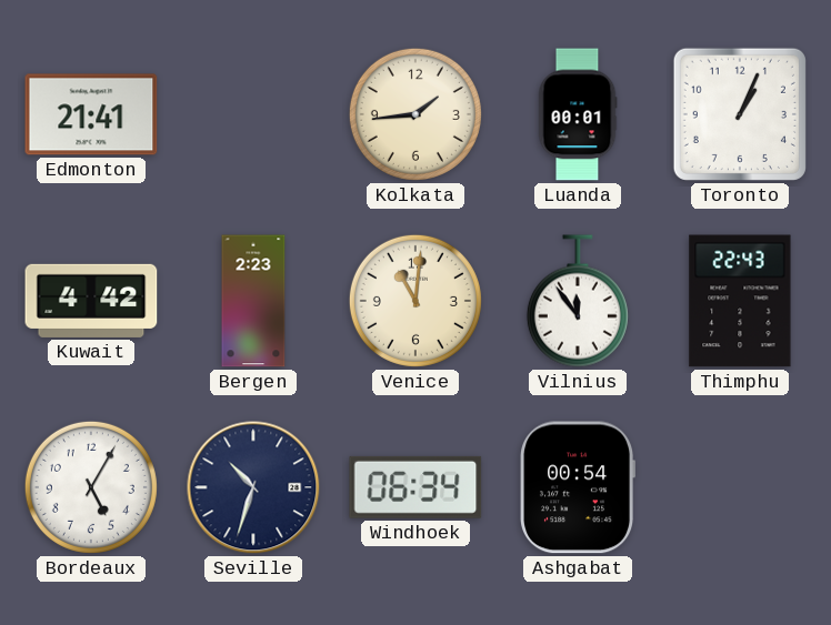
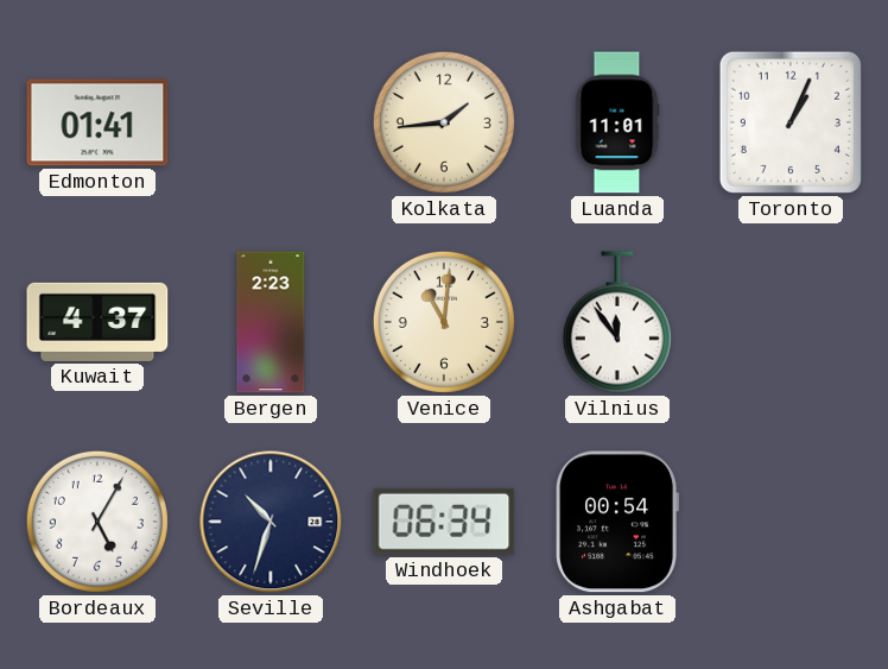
Edmonton: 21:41 -> 01:41
Luanda: 00:01 -> 11:01
Kuwait: 4:42 -> 4:37
Thimphu: 22:43 -> none
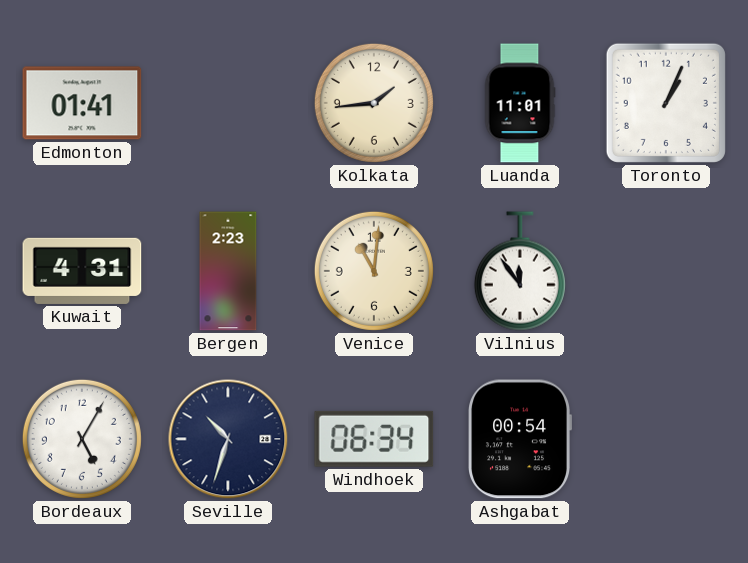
Kuwait: 4:37 -> 4:31
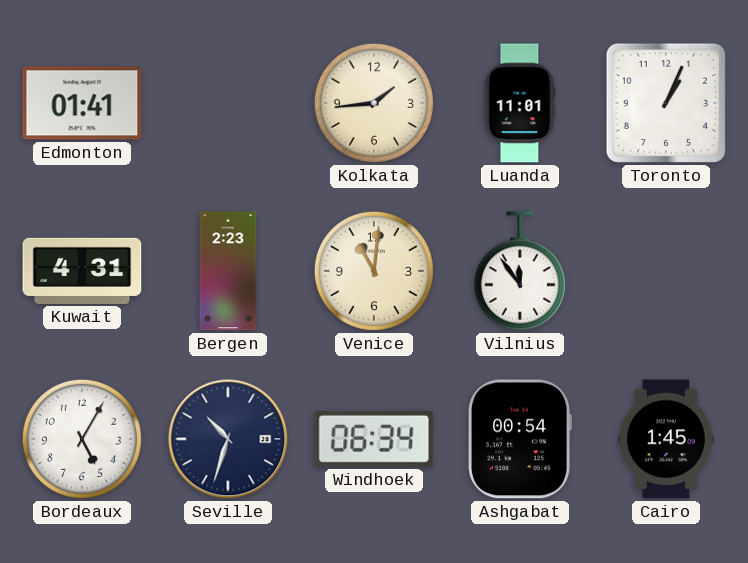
Cairo: none -> 1:45
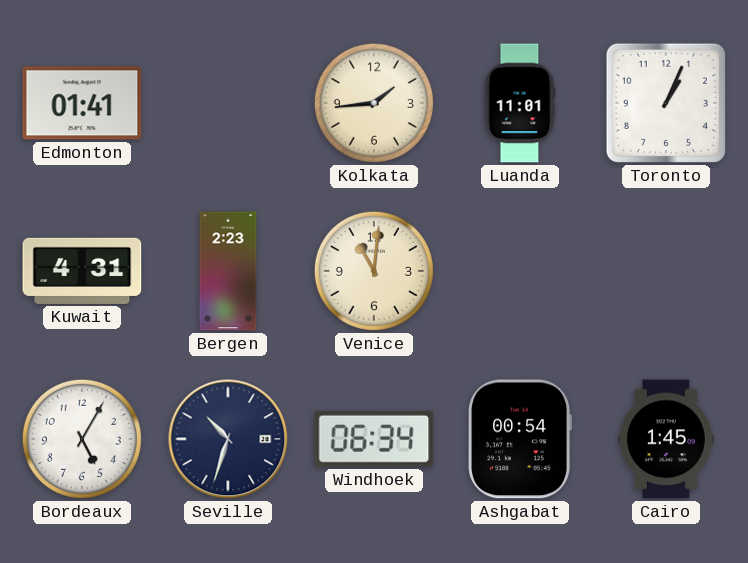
Vilnius: 11:54 -> none
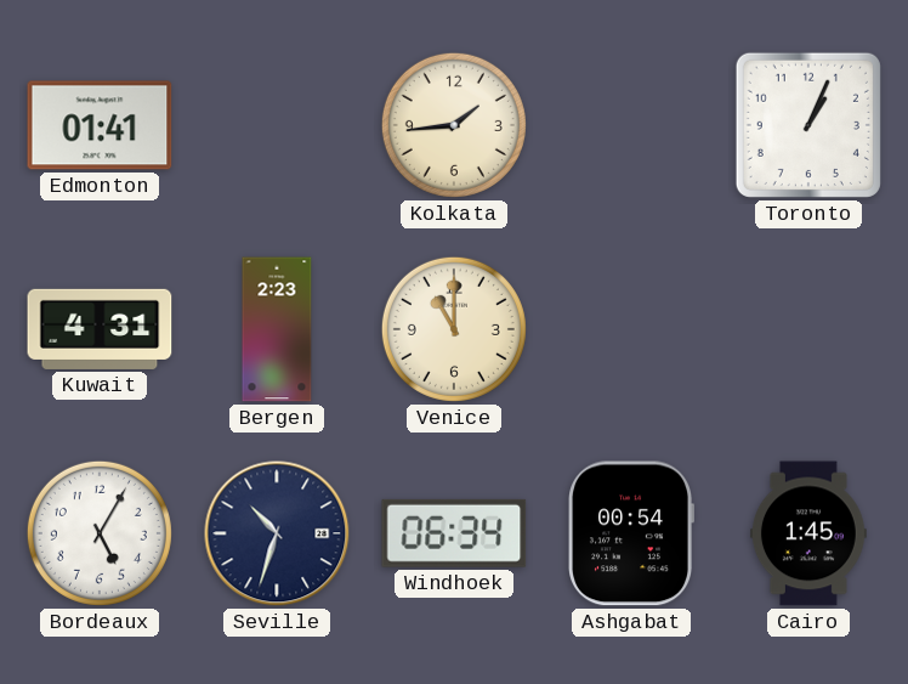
Luanda: 11:01 -> none
Venice: 11:01 -> 11:00
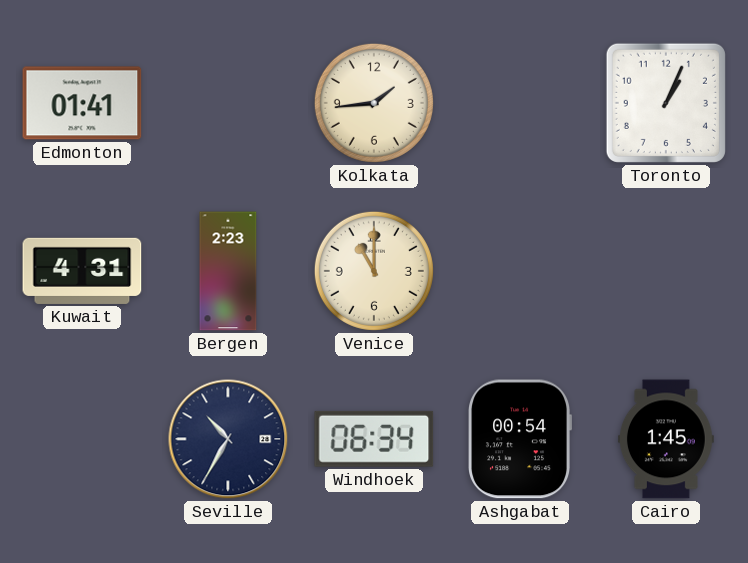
Bordeaux: 5:05 -> none
Seville: 10:33 -> 10:35
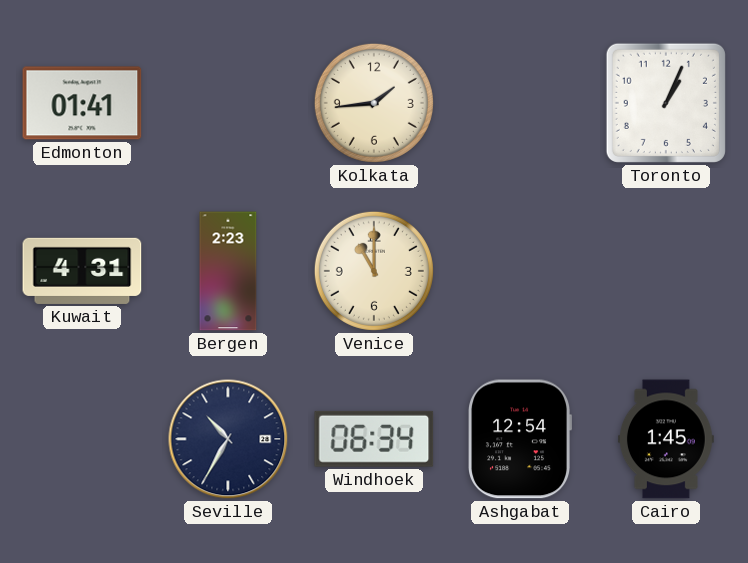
Ashgabat: 00:54 -> 12:54
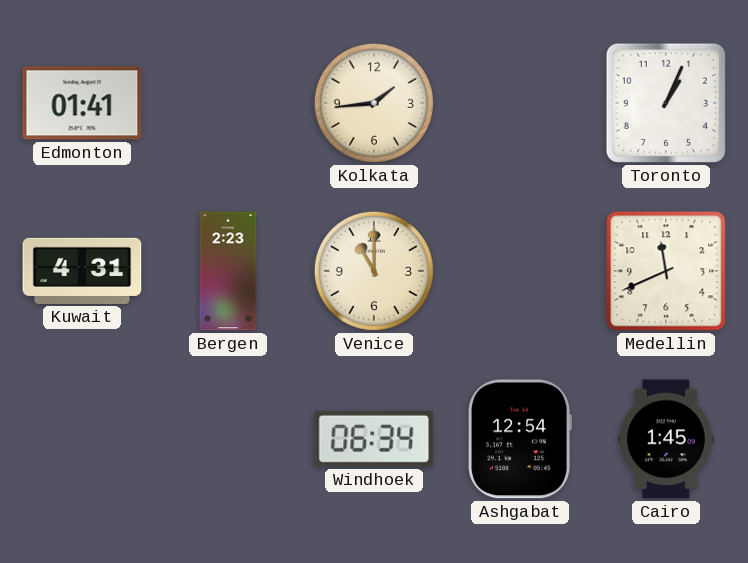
Medellin: none -> 11:41
Seville: 10:35 -> none
